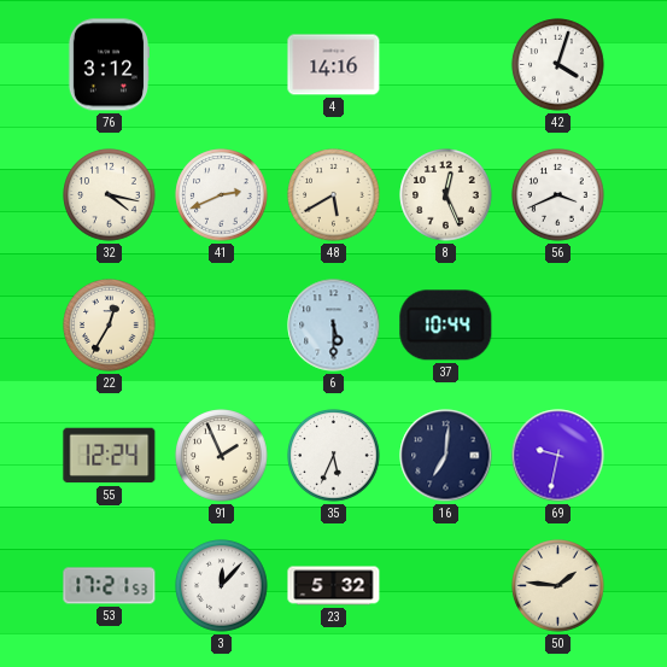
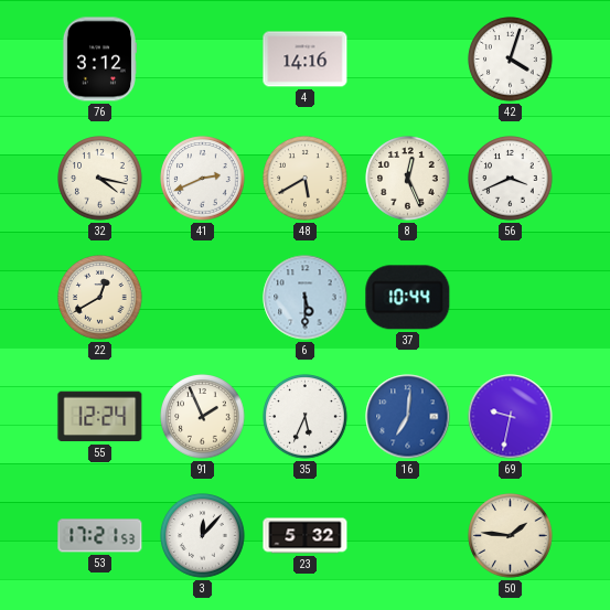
22: 12:35 -> 12:40
16 dial: navy -> blue
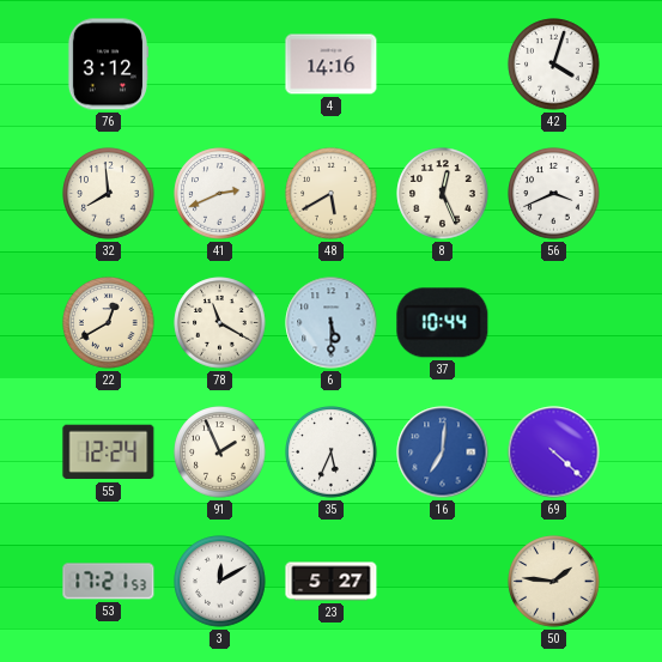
32: 4:17 -> 7:59
78: none -> 11:20
69: 9:32 -> 4:22
3: 12:07 -> 12:10
23: 5:32 -> 5:27
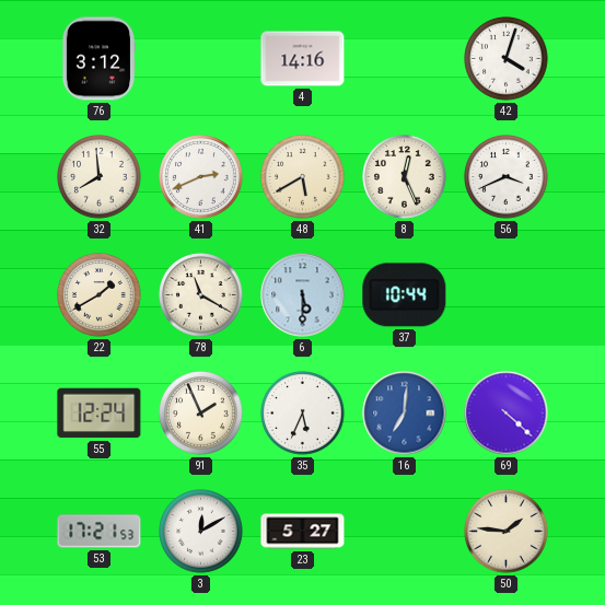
22: 12:40 -> 1:40
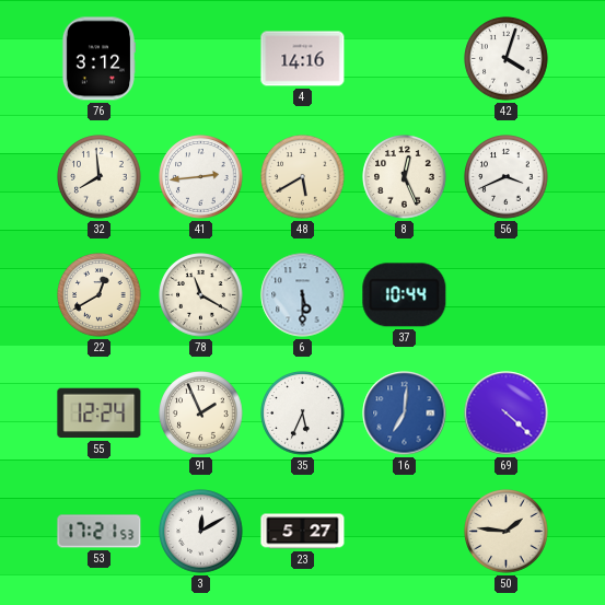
41: 2:41 -> 2:44
22: 1:40 -> 12:40
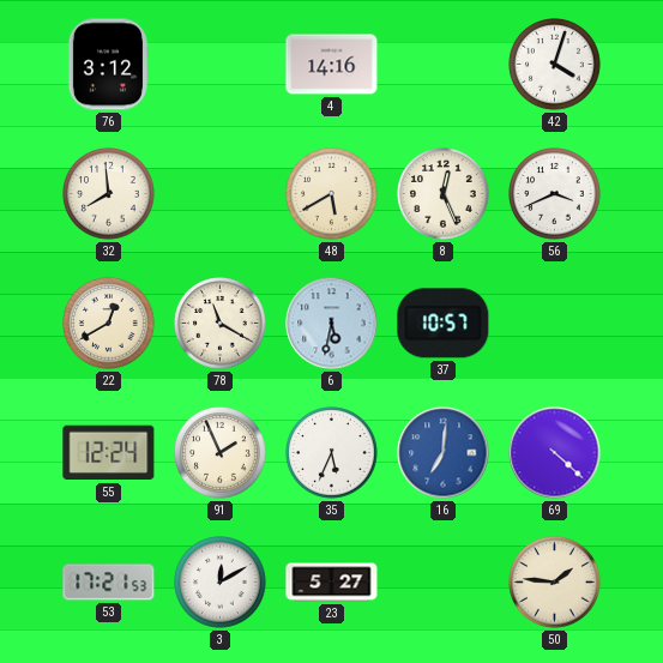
41: 2:44 -> none
6: 5:30 -> 5:32
37: 10:44 -> 10:57
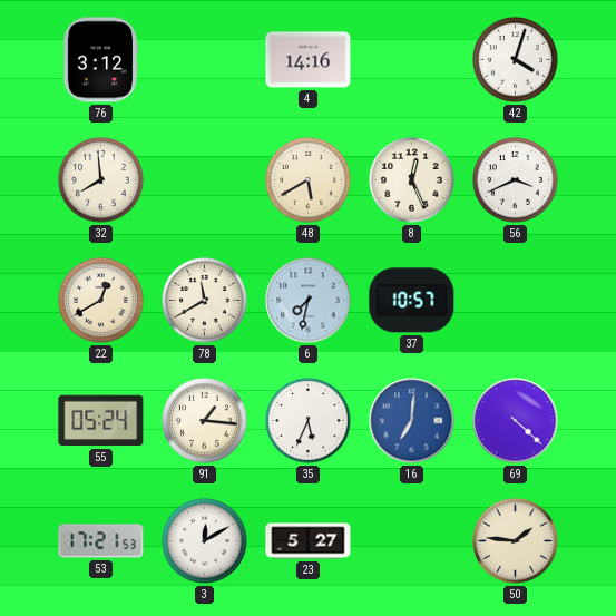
78: 11:20 -> 11:40
6: 5:32 -> 7:32
55: 12:24 -> 05:24
91: 1:56 -> 1:16
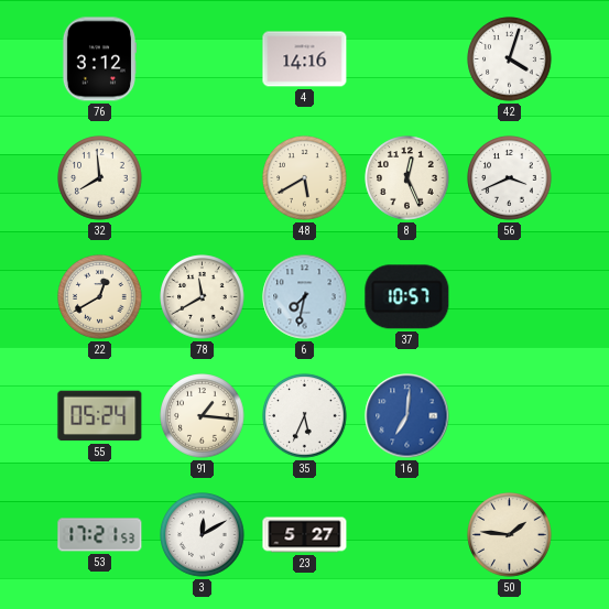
69: 4:22 -> none
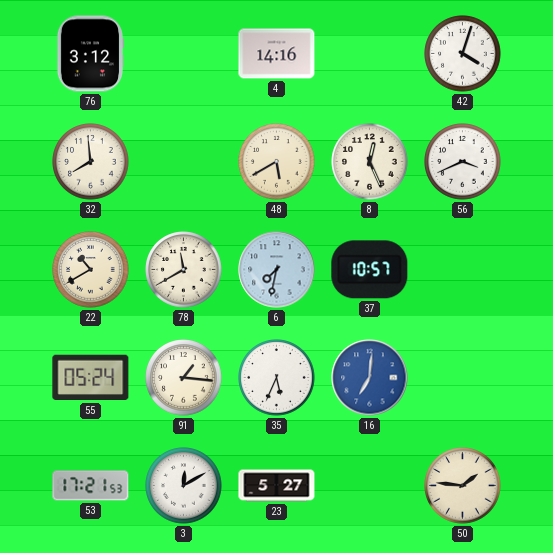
22: 12:40 -> 10:40
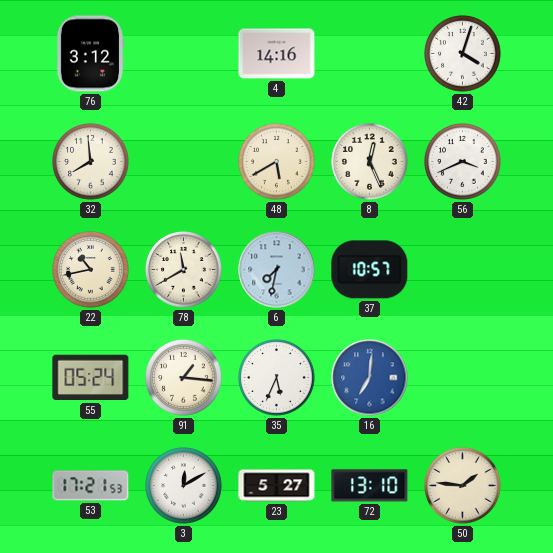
22: 10:40 -> 10:43
72: none -> 13:10
